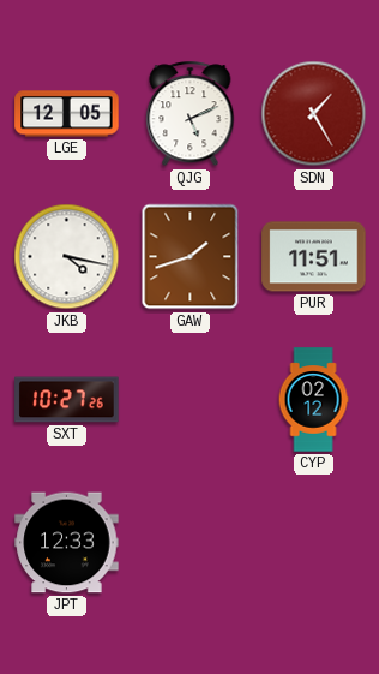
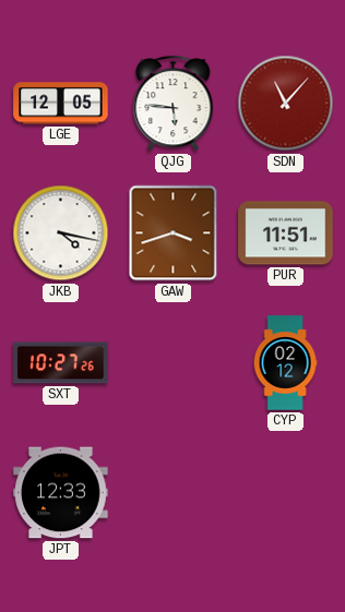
QJG: 5:11 -> 5:46
SDN: 1:25 -> 11:07
GAW: 1:42 -> 3:42
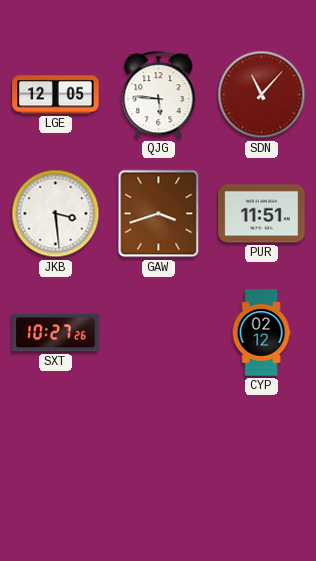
JKB: 4:17 -> 3:29
JPT: 12:33 -> none
